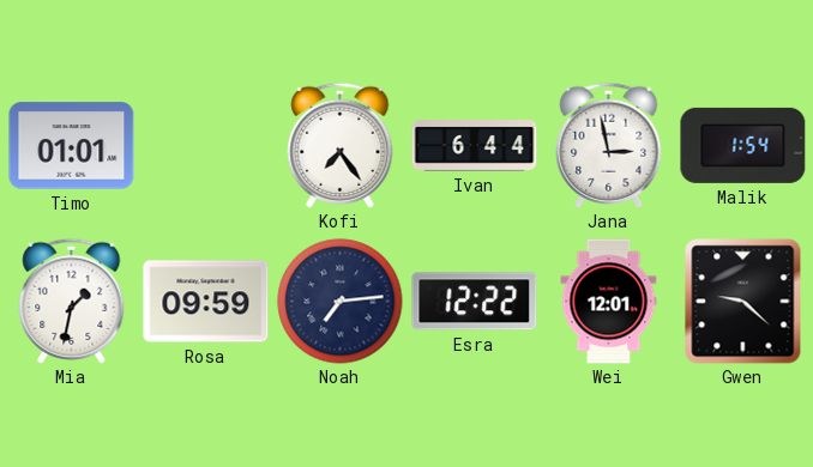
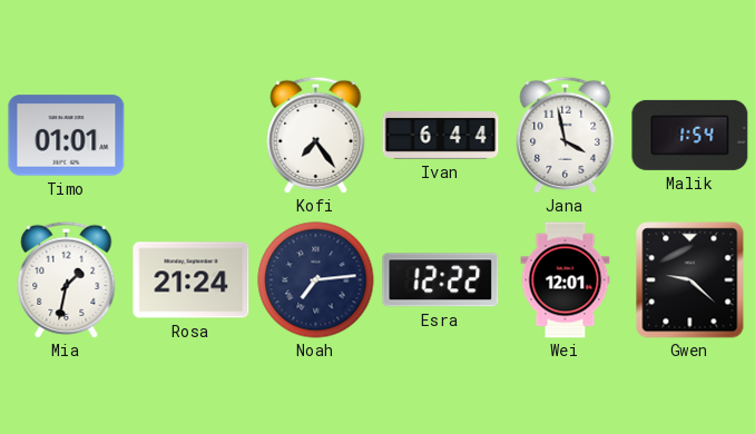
Jana: 2:58 -> 3:58
Rosa: 09:59 -> 21:24
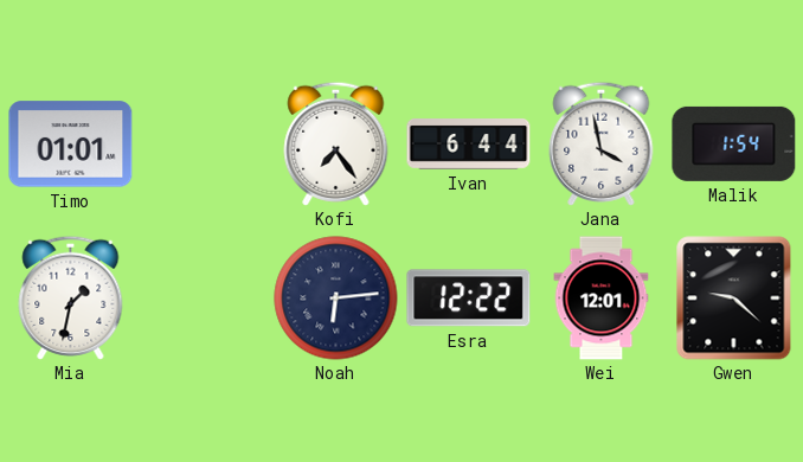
Rosa: 21:24 -> none
Noah: 7:14 -> 6:14
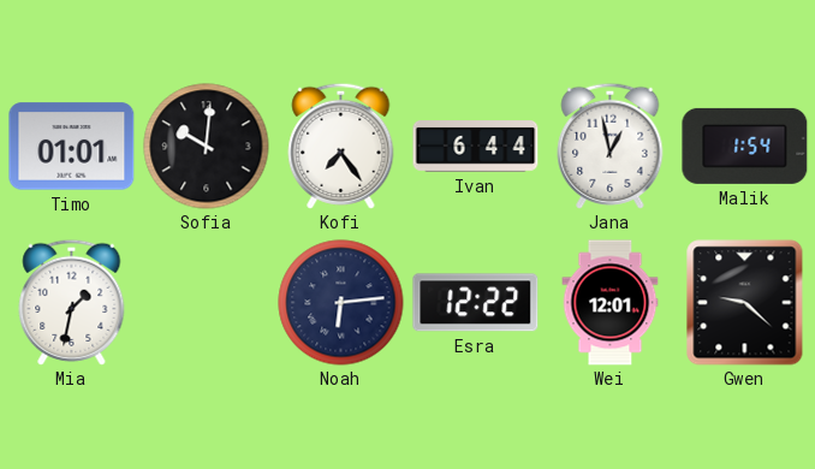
Sofia: none -> 10:01
Jana: 3:58 -> 12:58
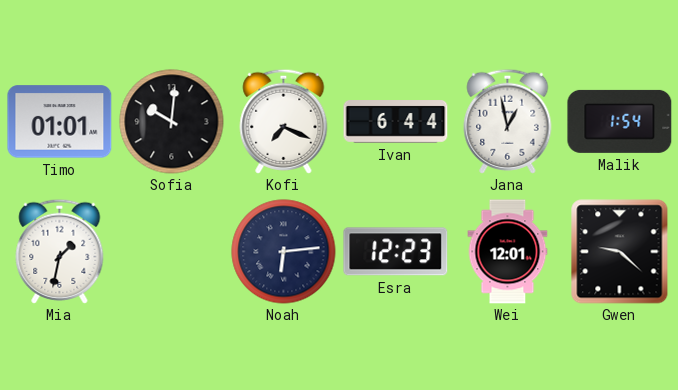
Kofi: 7:24 -> 7:19
Esra: 12:22 -> 12:23
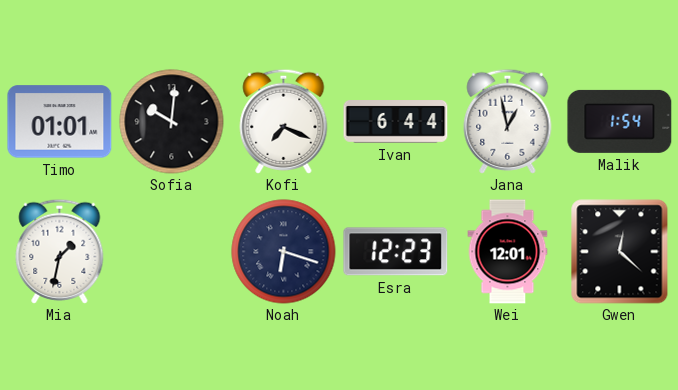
Noah: 6:14 -> 6:18
Gwen: 9:22 -> 12:22
